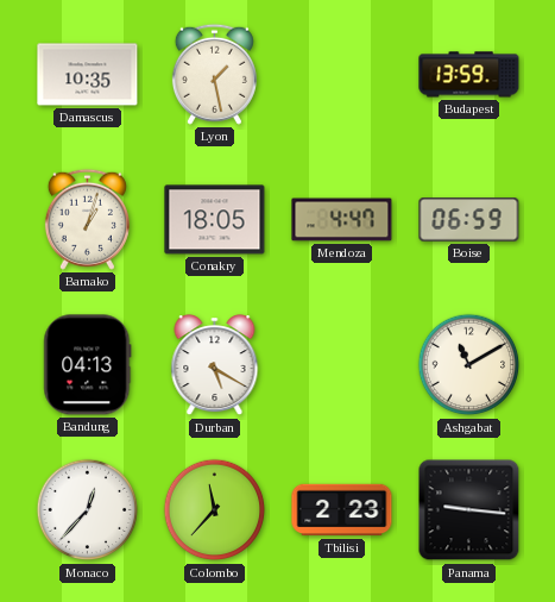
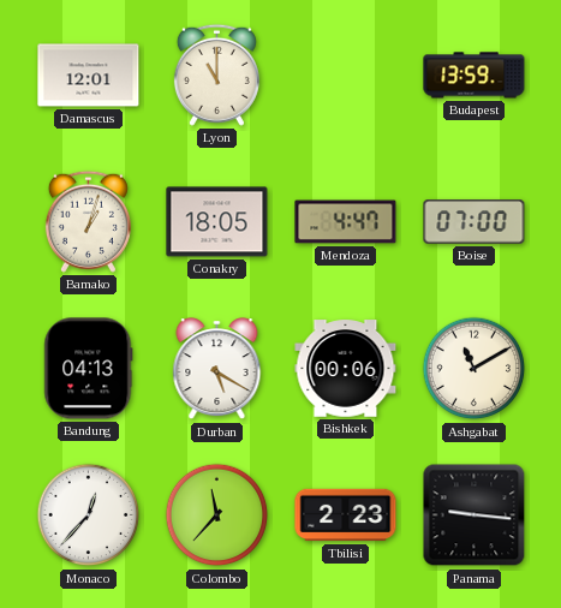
Damascus: 10:35 -> 12:01
Lyon: 1:28 -> 11:00
Boise: 06:59 -> 07:00
Bishkek: none -> 00:06
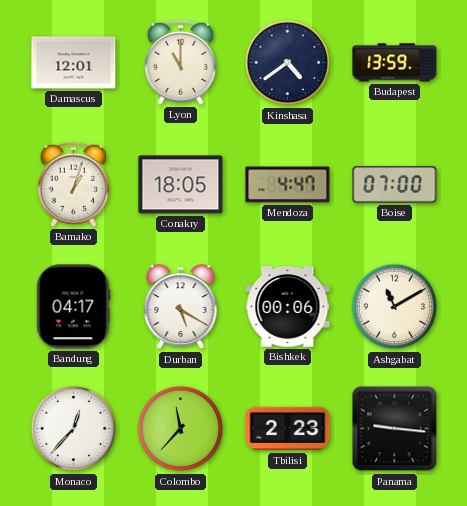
Kinshasa: none -> 4:39
Bandung: 04:13 -> 04:17
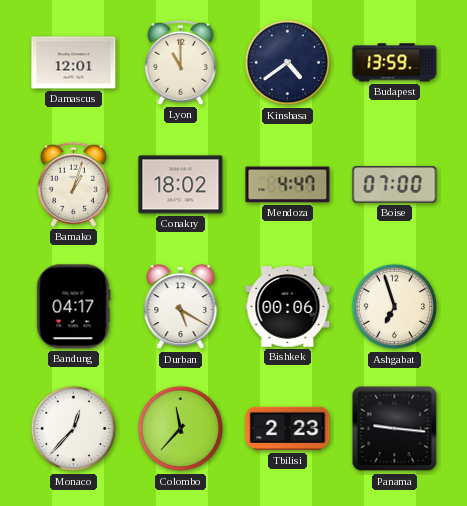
Conakry: 18:05 -> 18:02
Ashgabat: 11:10 -> 6:57
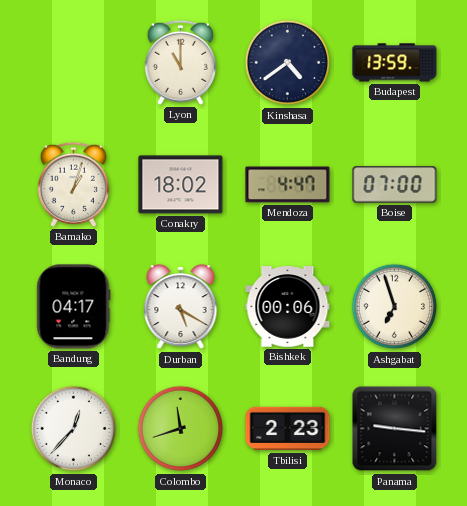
Damascus: 12:01 -> none
Colombo: 11:37 -> 11:42
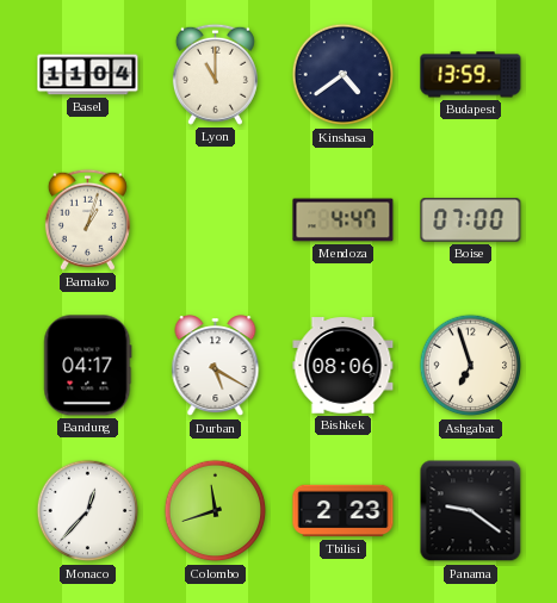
Basel: none -> 11:04
Conakry: 18:02 -> none
Bishkek: 00:06 -> 08:06
Panama: 9:16 -> 9:21
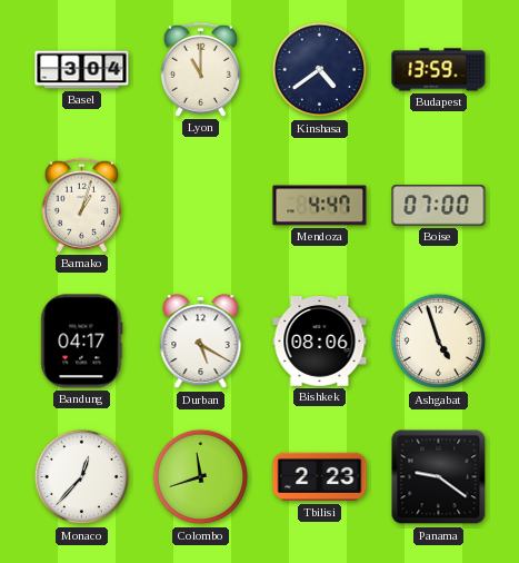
Basel: 11:04 -> 3:04
Ashgabat: 6:57 -> 4:57
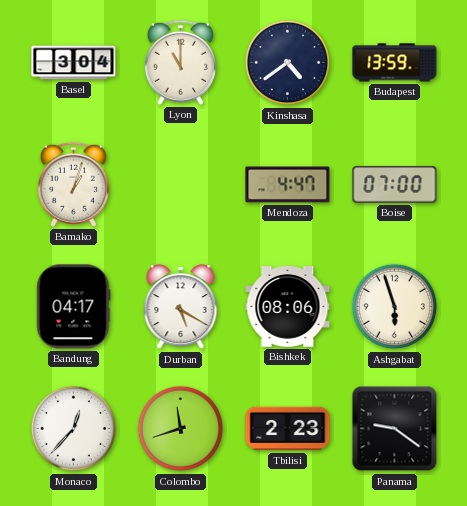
Ashgabat: 4:57 -> 5:57
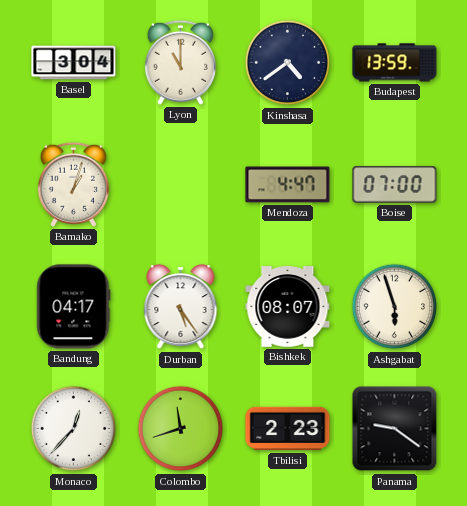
Durban: 5:20 -> 5:24
Bishkek: 08:06 -> 08:07
